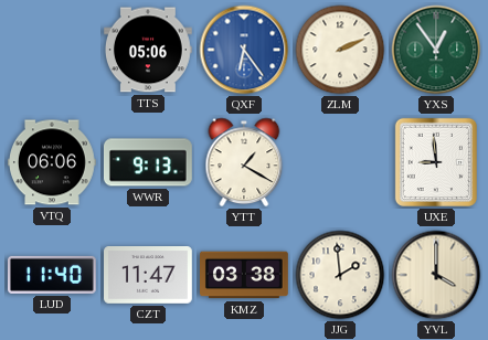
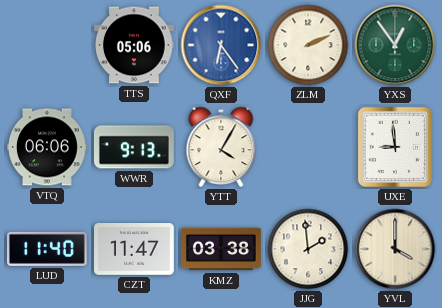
YTT: 1:20 -> 4:05
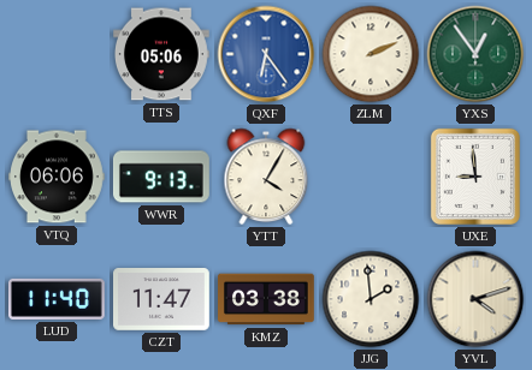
YVL: 4:00 -> 4:12
